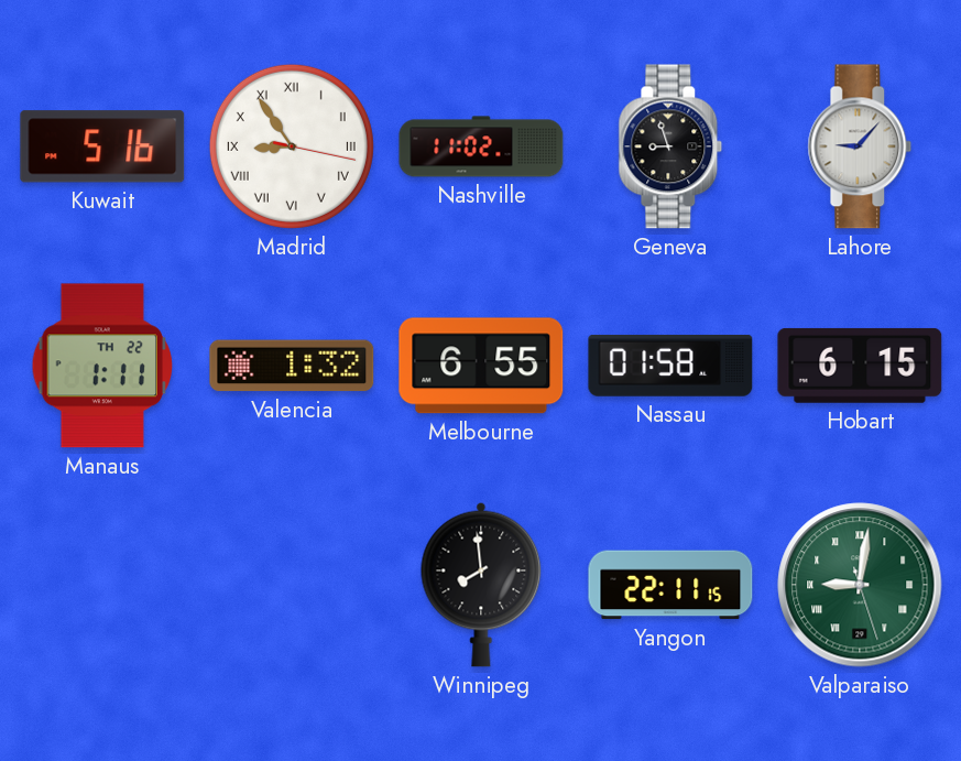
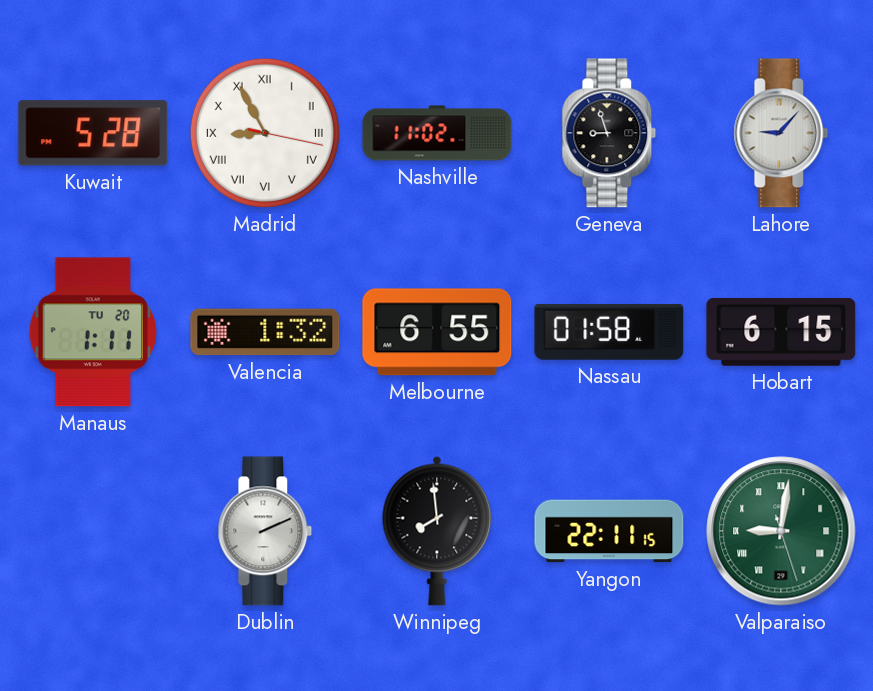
Kuwait: 5:16 -> 5:28
Madrid: 8:54 -> 8:55
Manaus date: TH 22 -> TU 20
Dublin: none -> 2:11
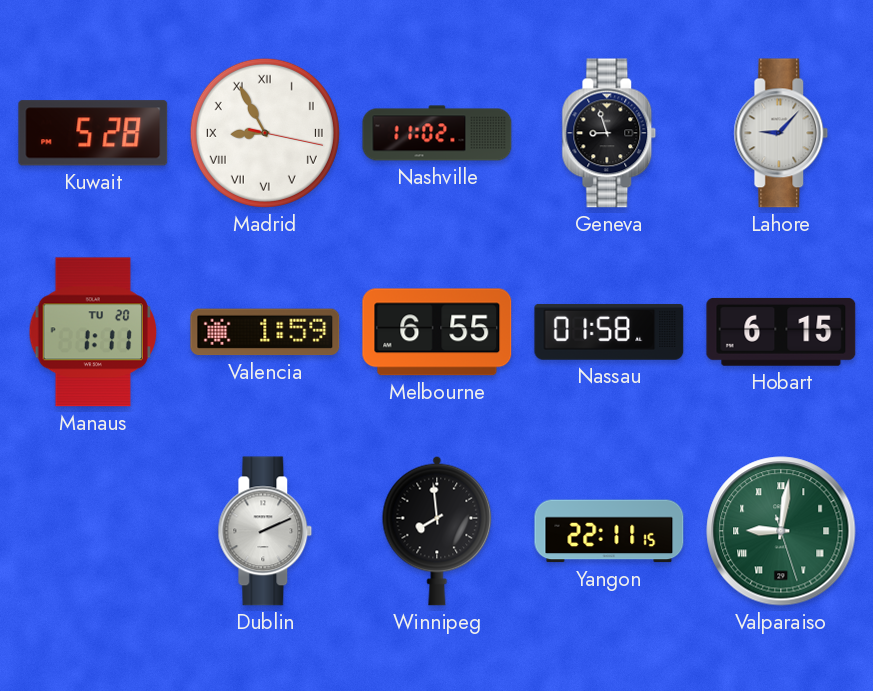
Valencia: 1:32 -> 1:59
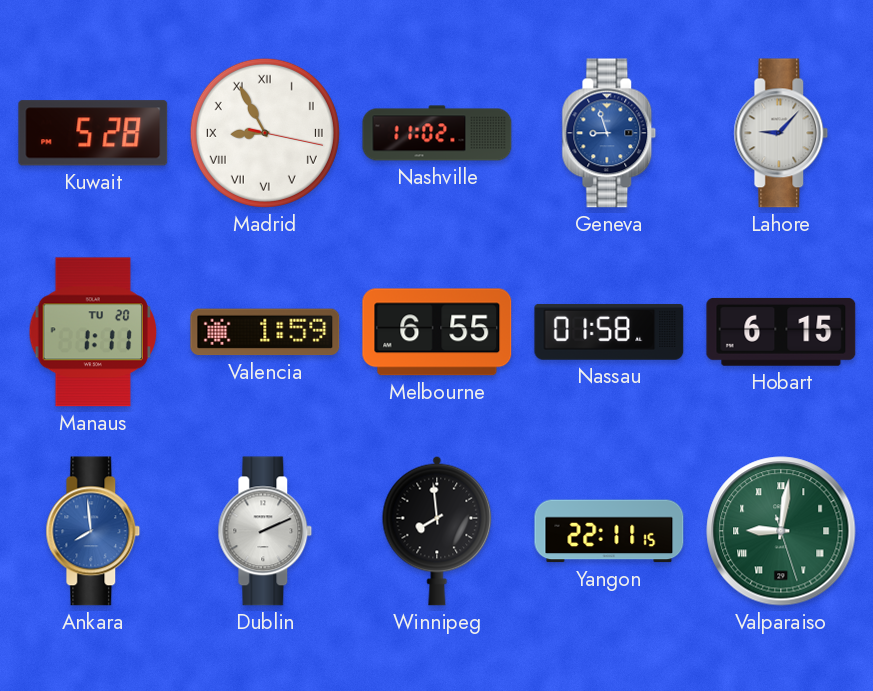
Geneva dial: black -> blue
Ankara: none -> 7:59
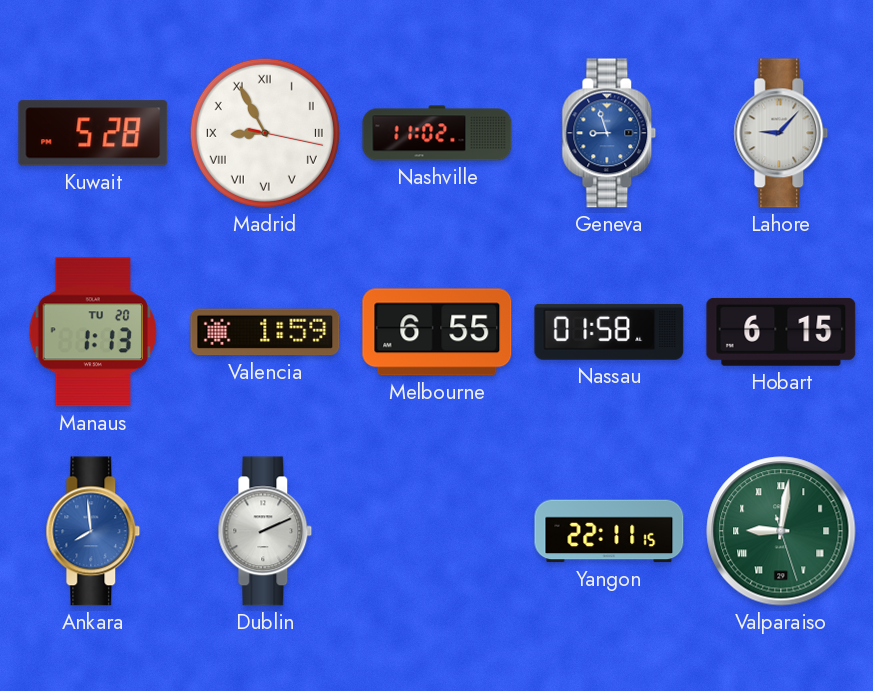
Manaus: 1:11 -> 1:13
Winnipeg: 7:59 -> none
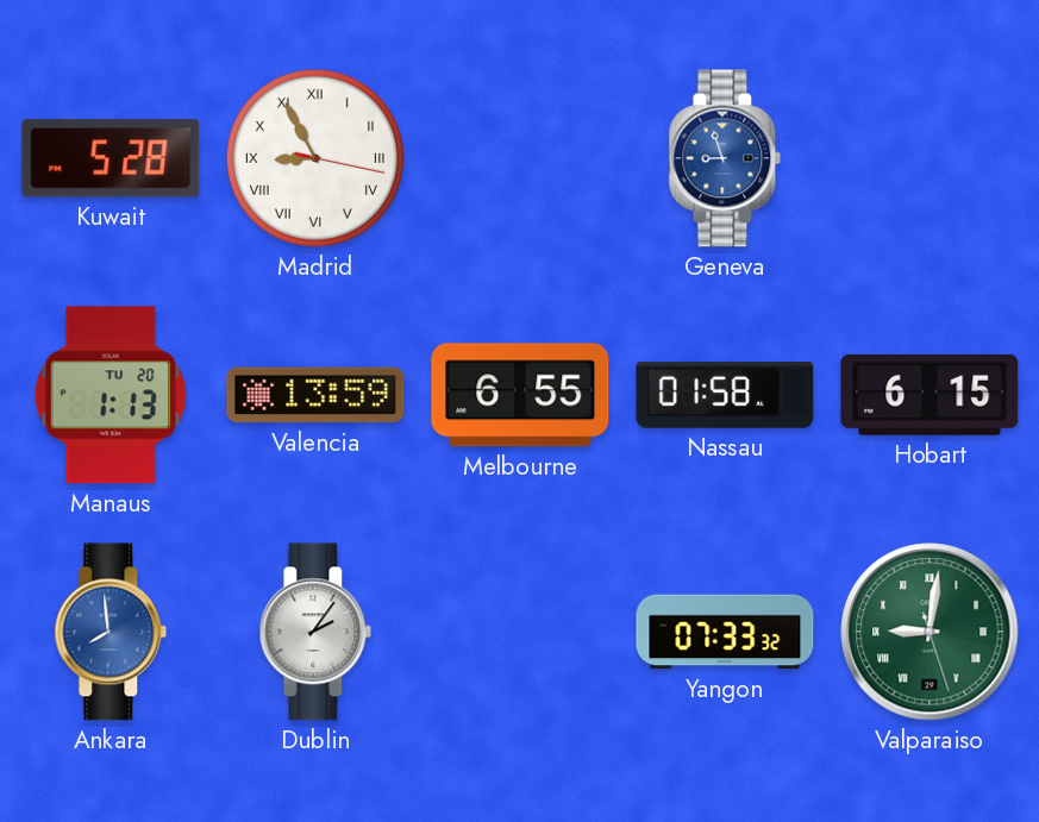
Nashville: 11:02 -> none
Lahore: 9:07 -> none
Valencia: 1:59 -> 13:59
Dublin: 2:11 -> 2:06
Yangon: 22:11 -> 07:33
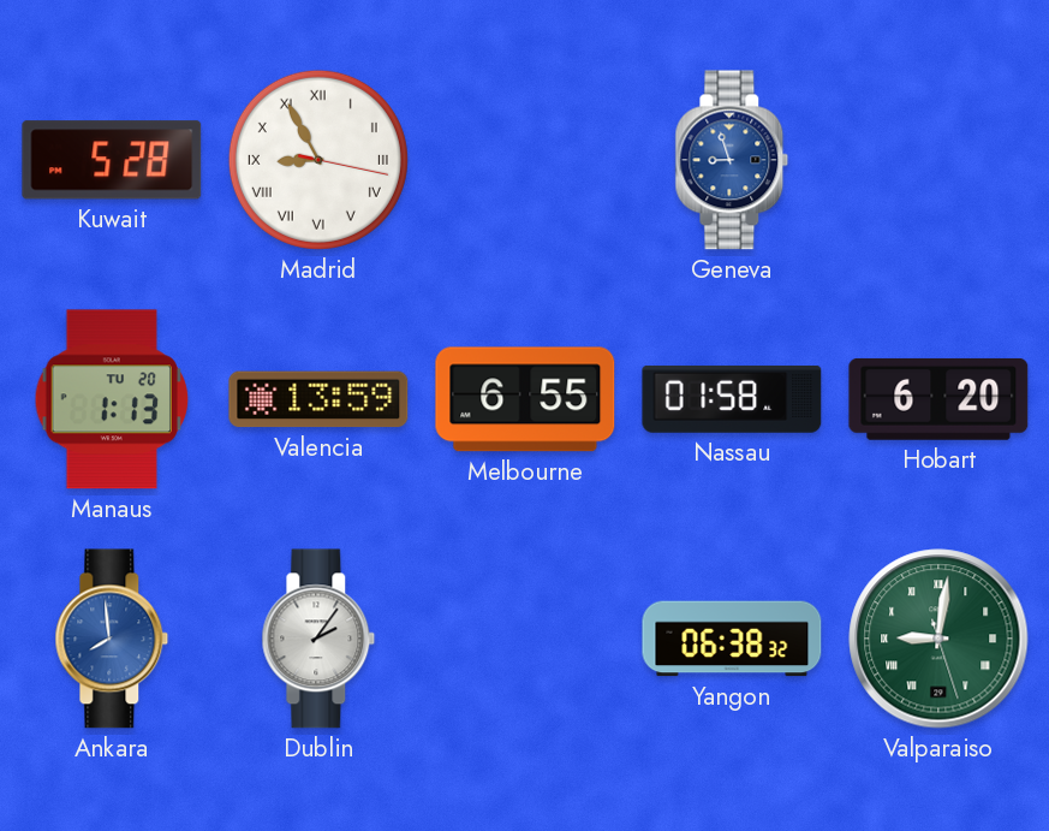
Hobart: 6:15 -> 6:20
Yangon: 07:33 -> 06:38
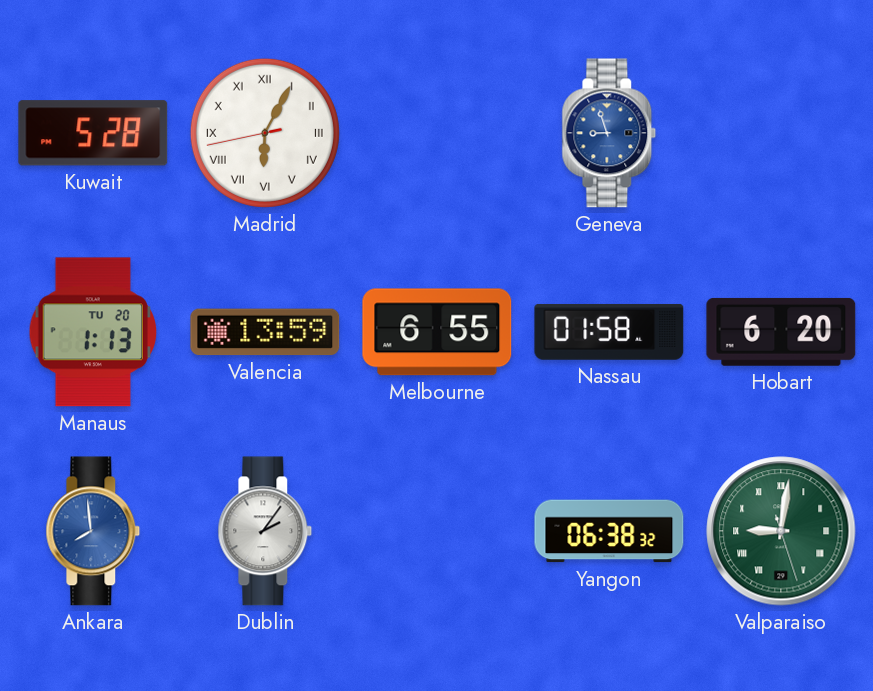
Madrid: 8:55 -> 6:04
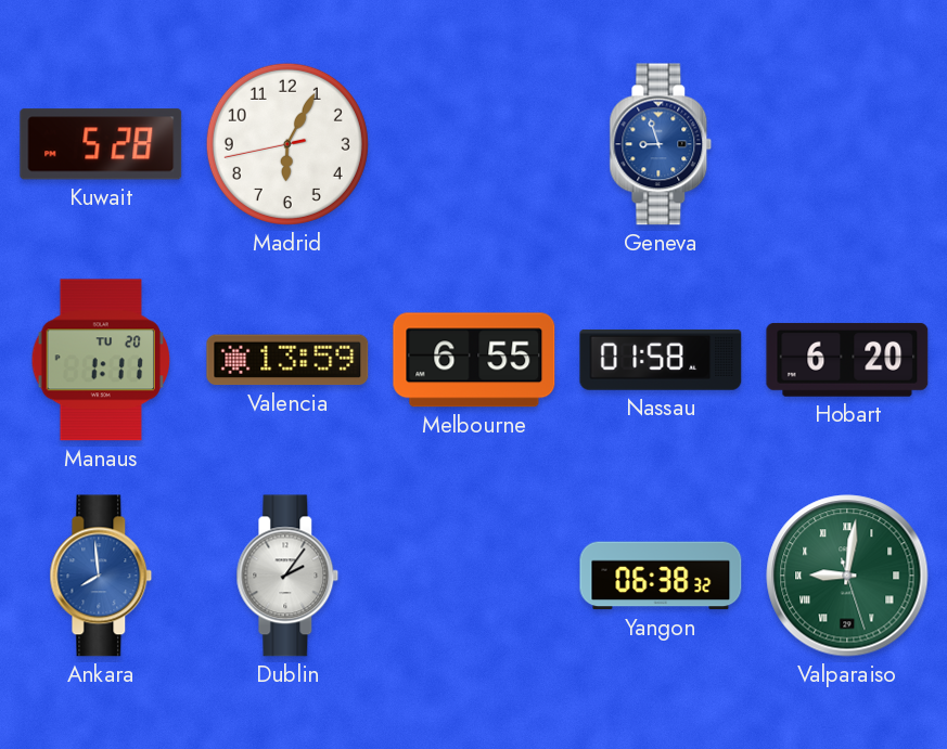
Madrid numerals: Roman -> Arabic
Manaus: 1:13 -> 1:11
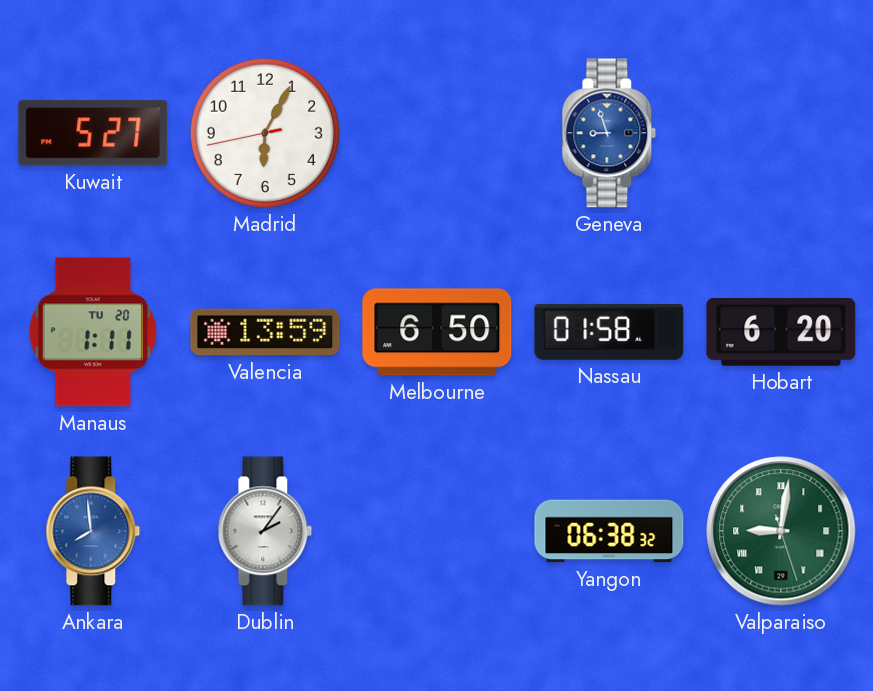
Kuwait: 5:28 -> 5:27
Melbourne: 6:55 -> 6:50
